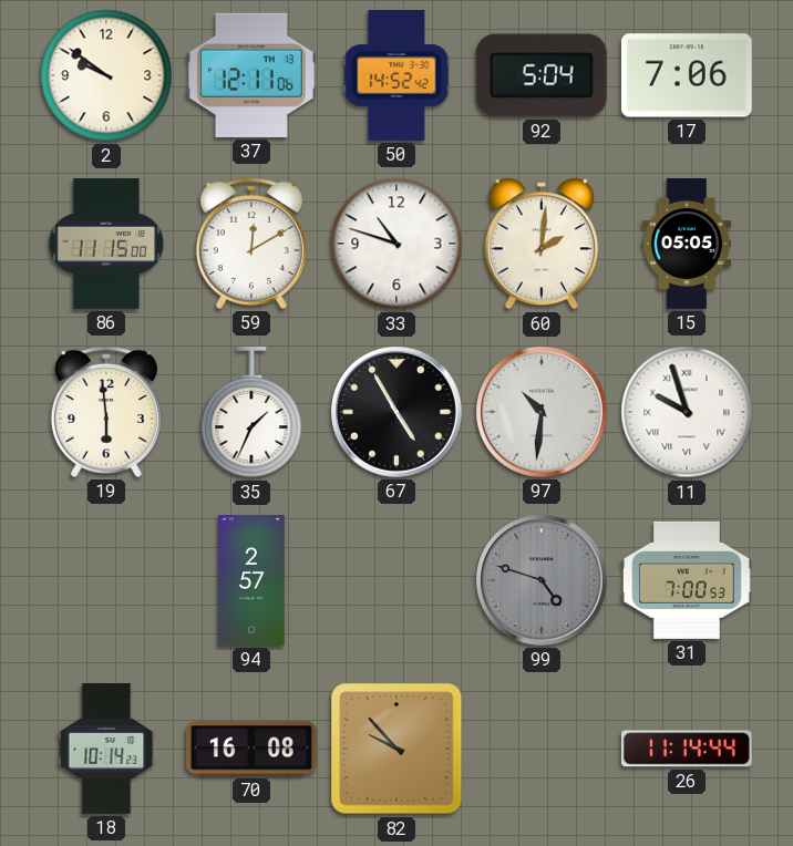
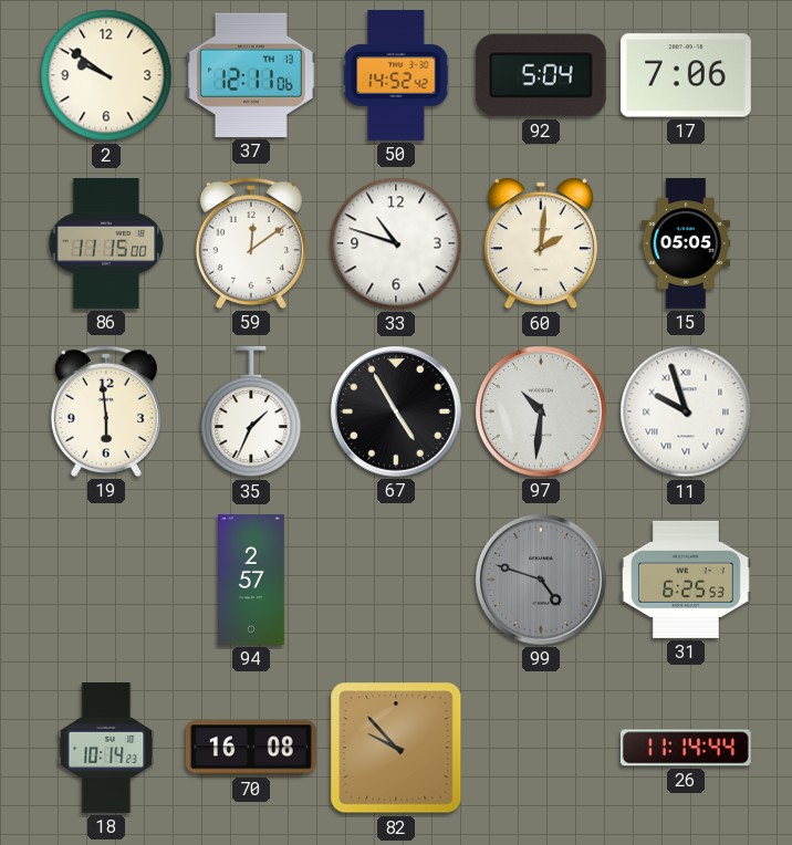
59: 12:10 -> 12:09
31: 7:00 -> 6:25
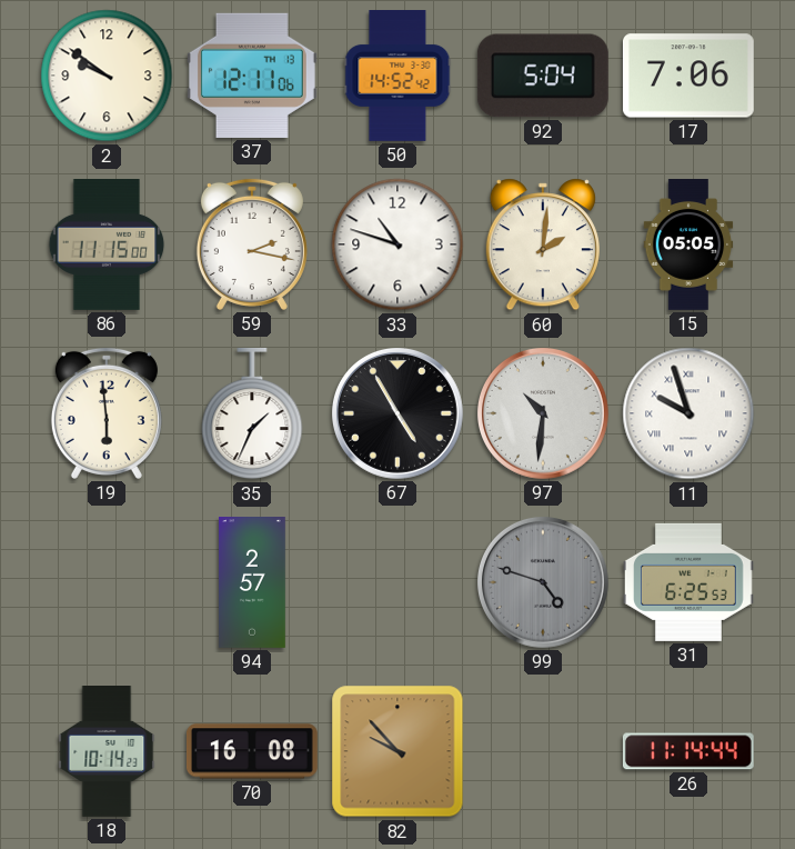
59: 12:09 -> 2:17
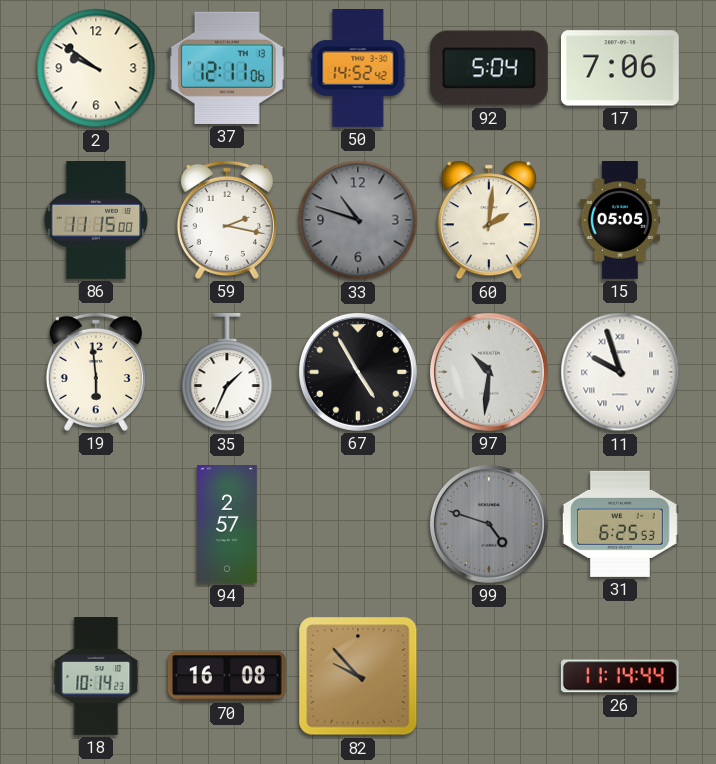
33 dial: white -> grey
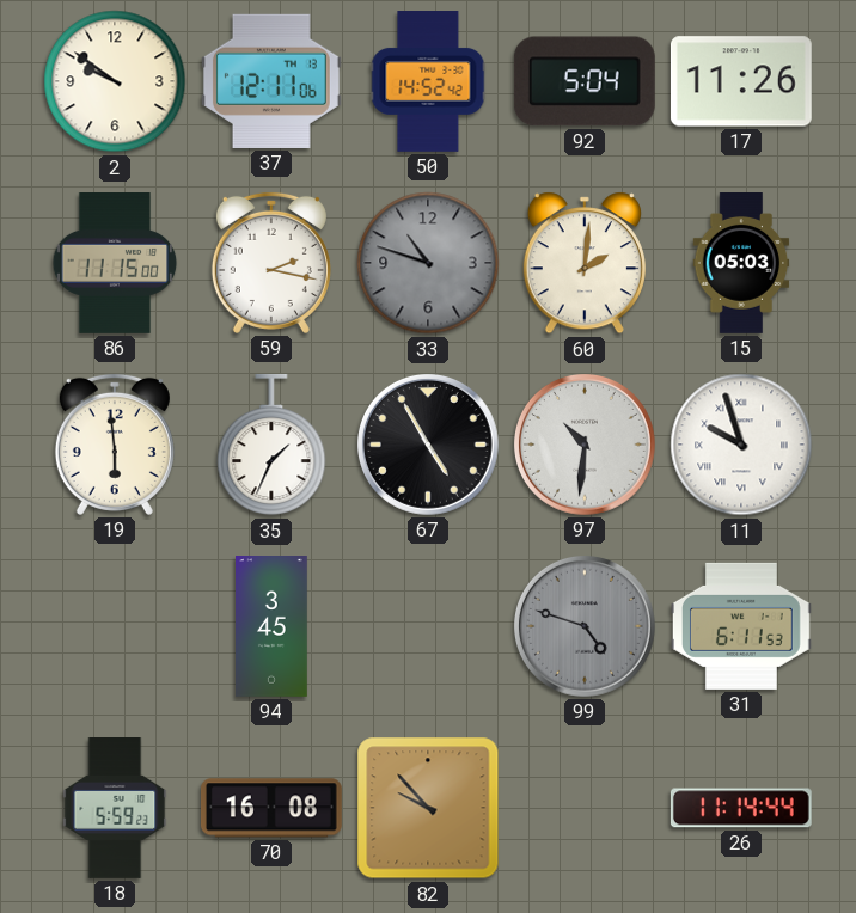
17: 7:06 -> 11:26
15: 05:05 -> 05:03
94: 2:57 -> 3:45
31: 6:25 -> 6:11
18: 10:14 -> 5:59
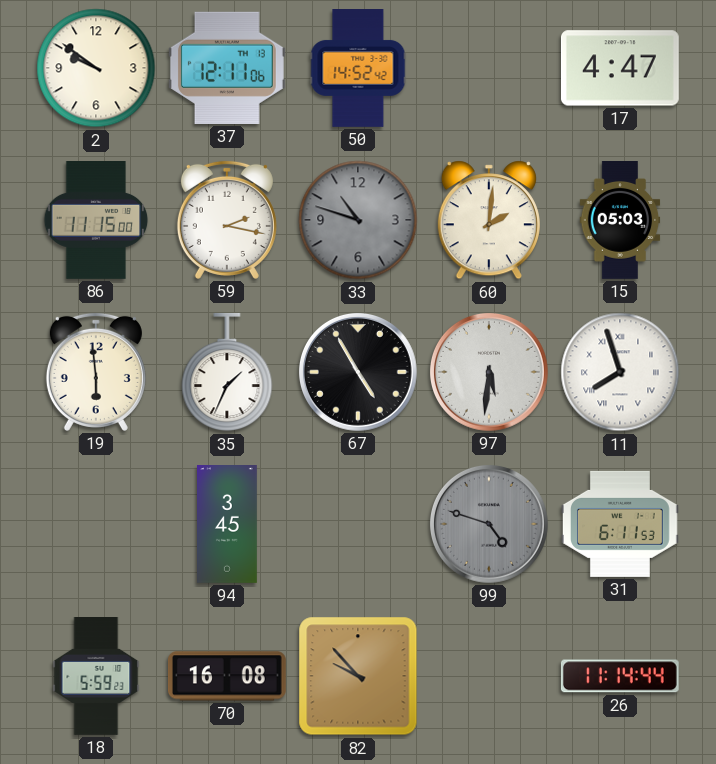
92: 5:04 -> none
17: 11:26 -> 4:47
97: 10:31 -> 5:31
11: 9:57 -> 7:57
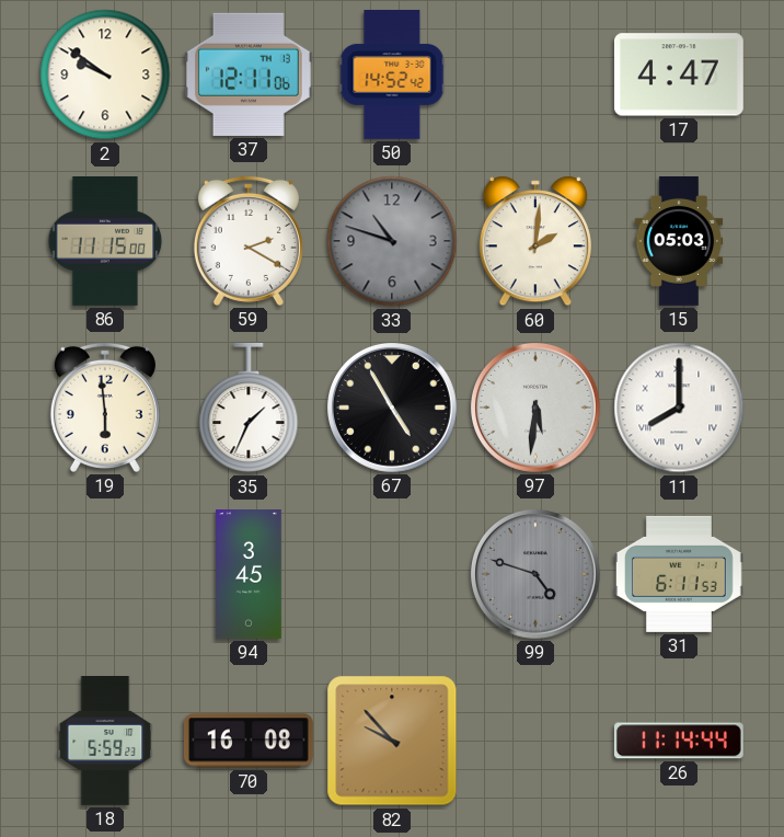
59: 2:17 -> 2:20
11: 7:57 -> 8:00
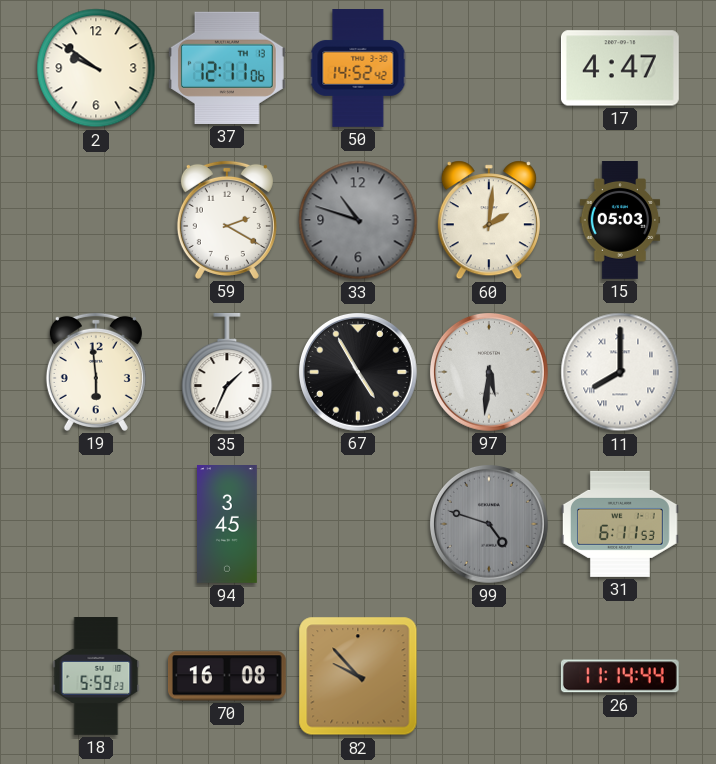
86: 11:15 -> none
